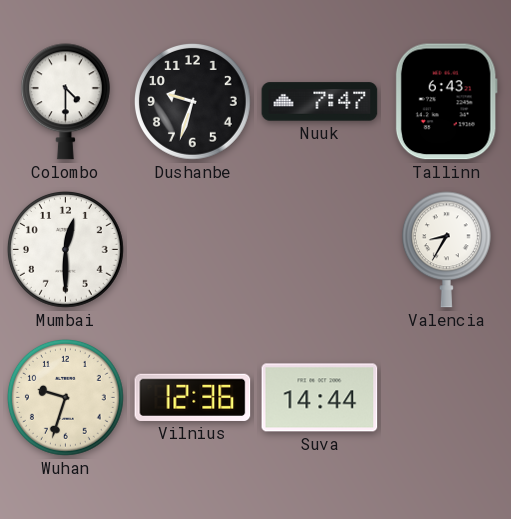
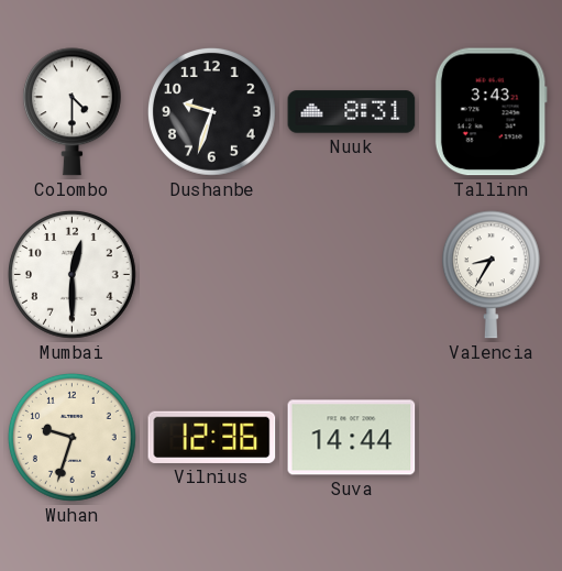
Nuuk: 7:47 -> 8:31
Tallinn: 6:43 -> 3:43
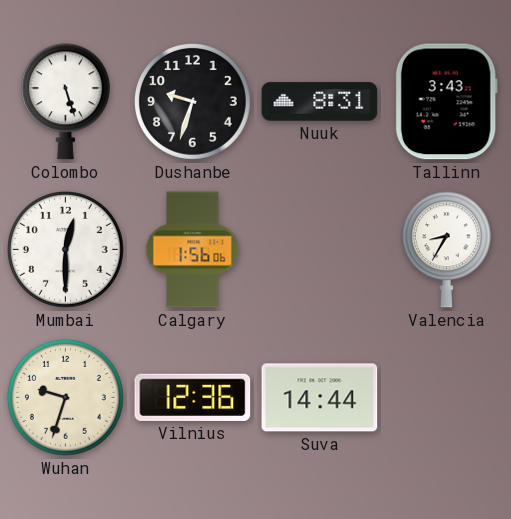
Colombo: 4:30 -> 5:27
Calgary: none -> 1:56
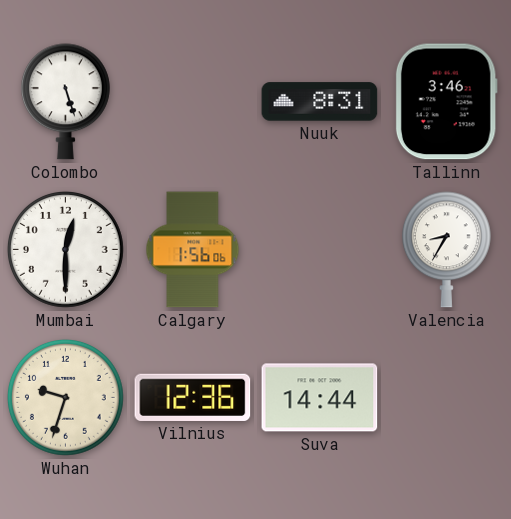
Dushanbe: 9:33 -> none
Tallinn: 3:43 -> 3:46
